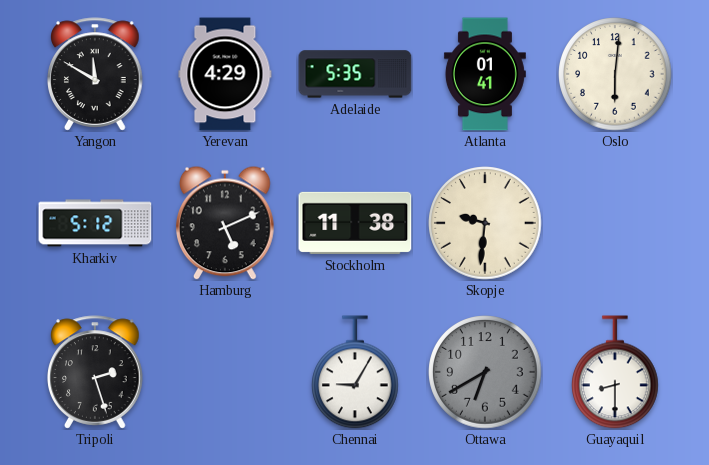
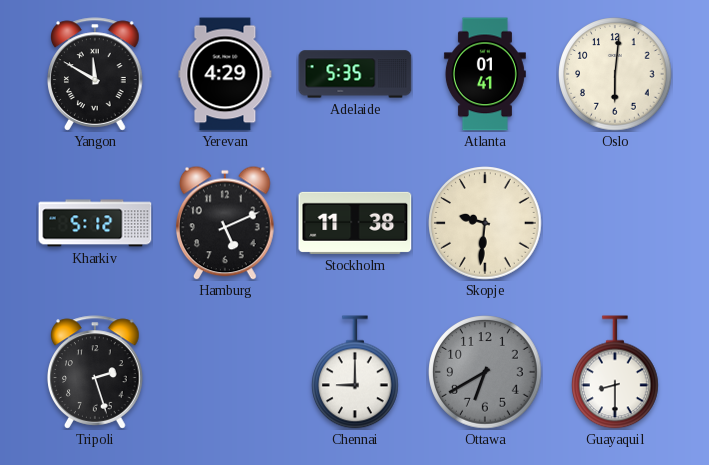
Chennai: 9:05 -> 9:00
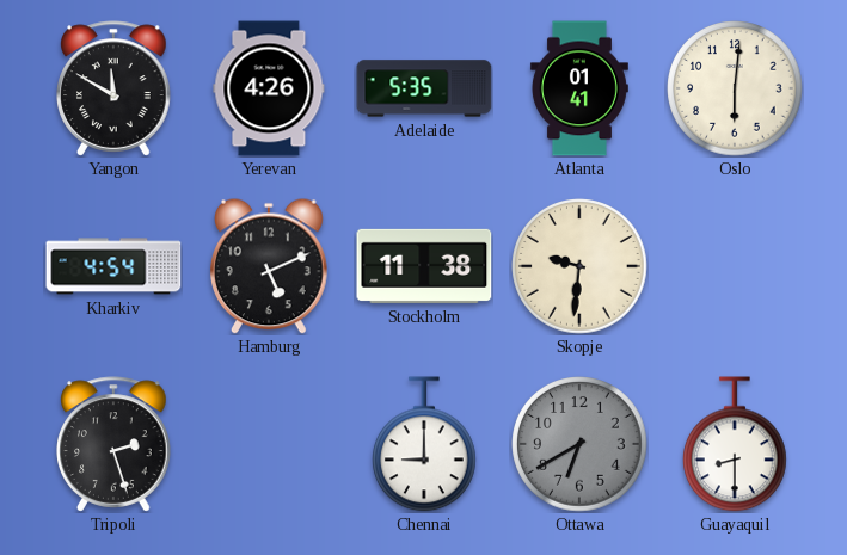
Yerevan: 4:29 -> 4:26
Kharkiv: 5:12 -> 4:54
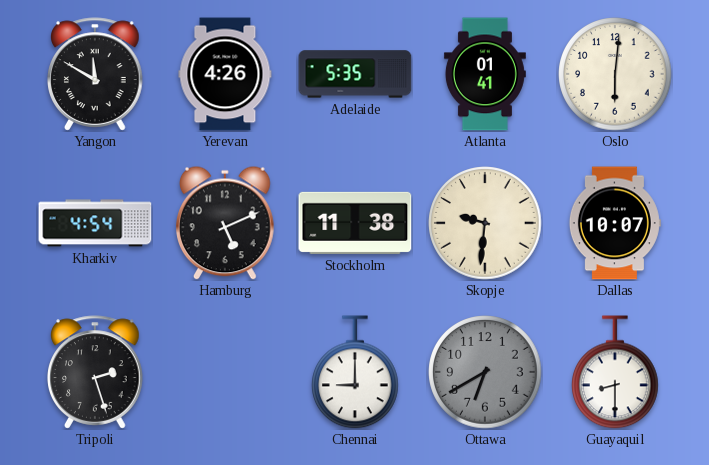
Dallas: none -> 10:07
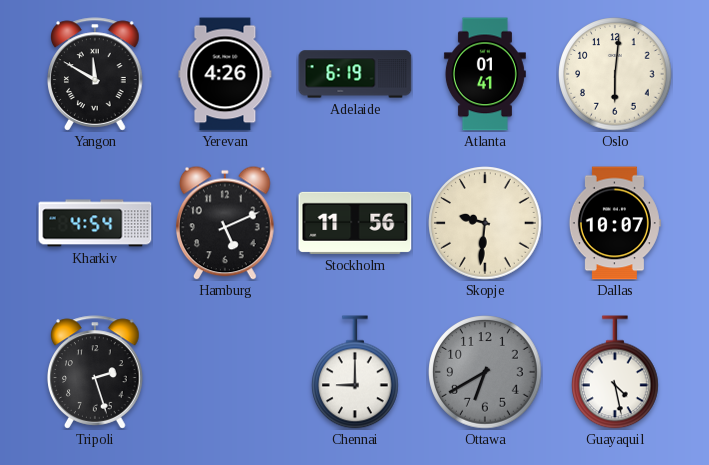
Adelaide: 5:35 -> 6:19
Stockholm: 11:38 -> 11:56
Guayaquil: 8:30 -> 4:28
